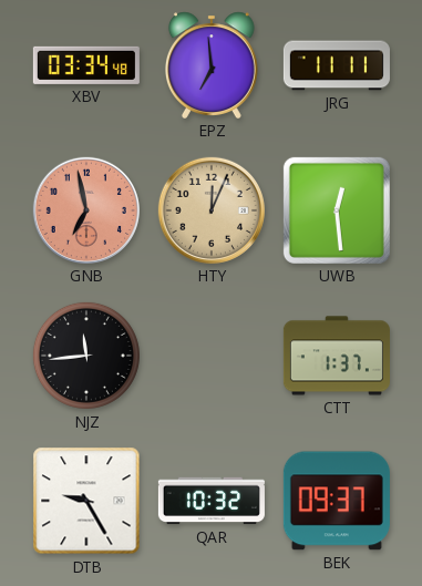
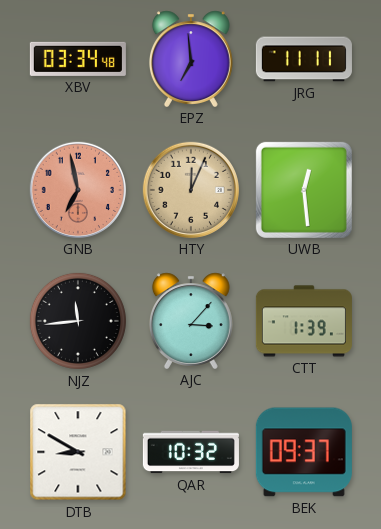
AJC: none -> 3:07
CTT: 1:37 -> 1:39
DTB: 9:25 -> 8:50
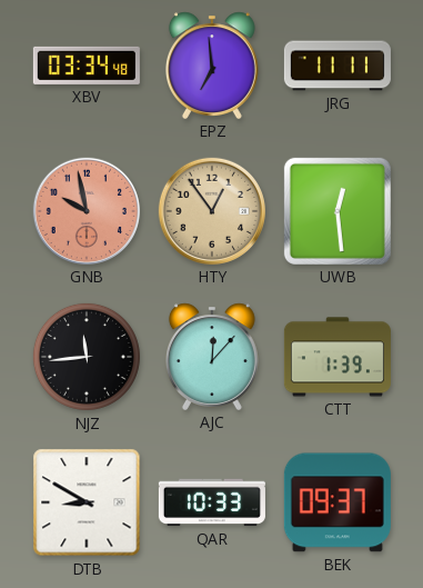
GNB: 6:58 -> 9:58
HTY: 12:04 -> 12:54
AJC: 3:07 -> 12:07
QAR: 10:32 -> 10:33
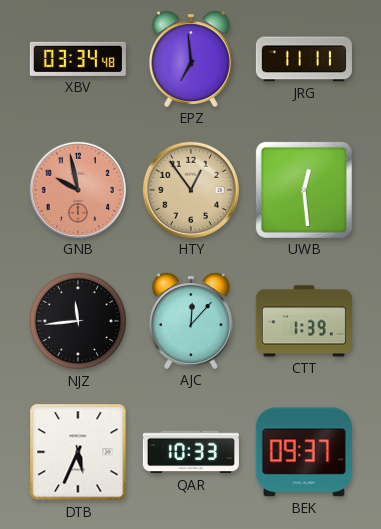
DTB: 8:50 -> 5:34
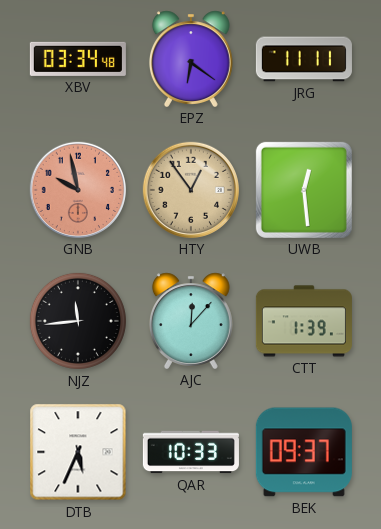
EPZ: 6:59 -> 6:21
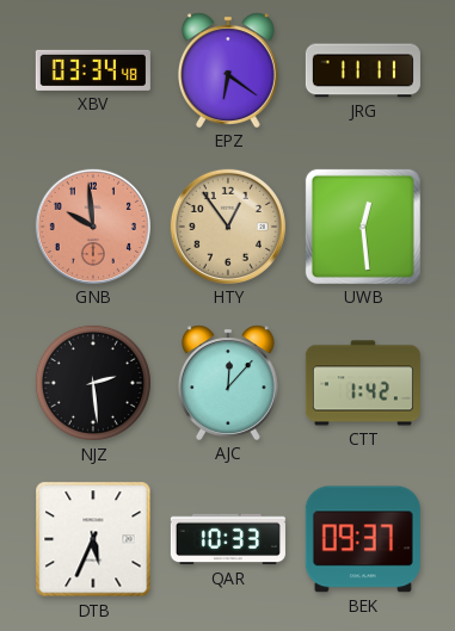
GNB: 9:58 -> 9:59
NJZ: 11:44 -> 2:29
CTT: 1:39 -> 1:42
